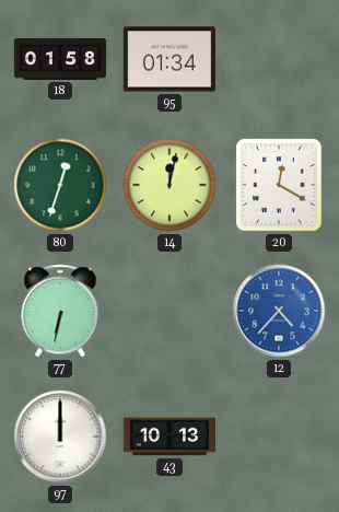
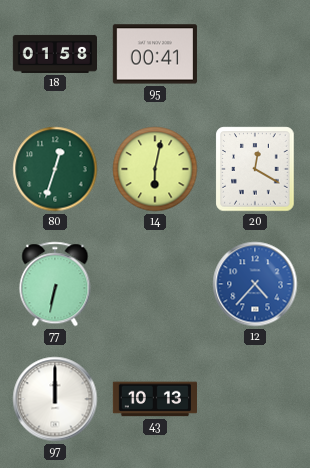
95: 01:34 -> 00:41
14: 12:02 -> 6:02
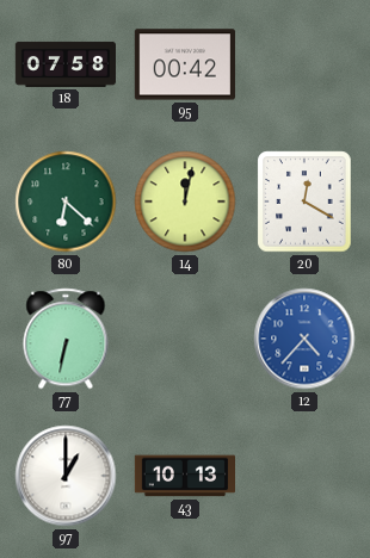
18: 01:58 -> 07:58
95: 00:41 -> 00:42
80: 12:33 -> 6:22
14: 6:02 -> 12:02
97: 12:00 -> 1:00
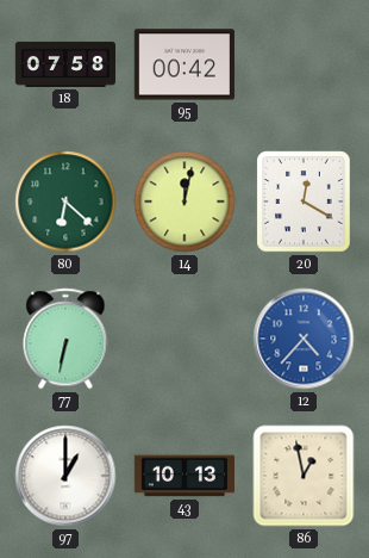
86: none -> 12:58
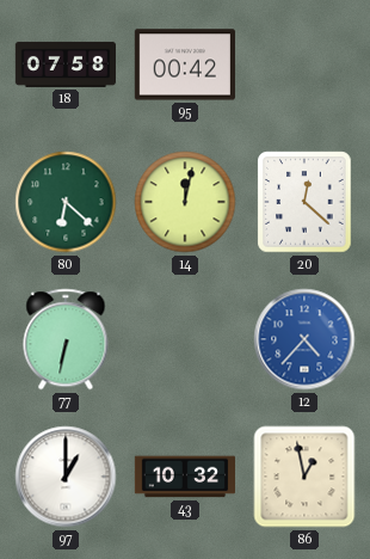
20: 12:20 -> 12:22
43: 10:13 -> 10:32
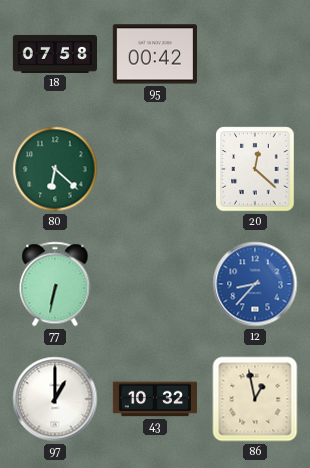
14: 12:02 -> none
12: 4:37 -> 8:37
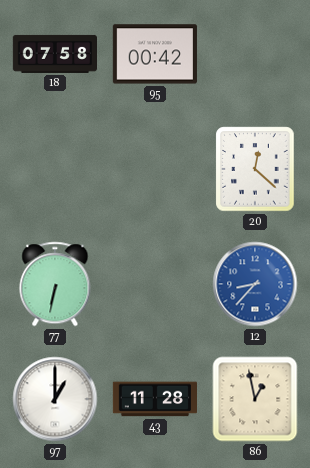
80: 6:22 -> none
43: 10:32 -> 11:28
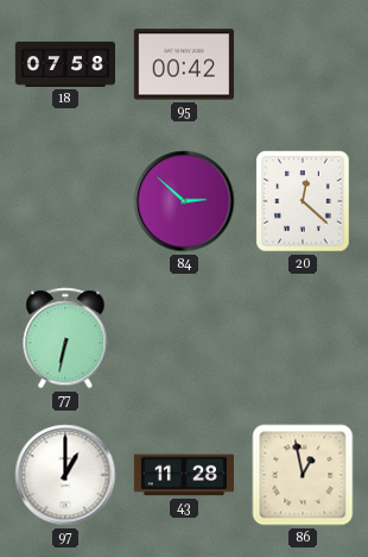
84: none -> 2:52
12: 8:37 -> none
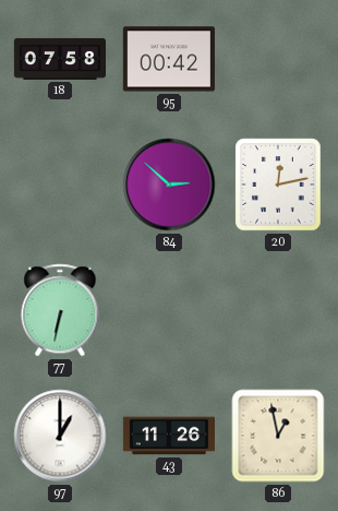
20: 12:22 -> 12:13
43: 11:28 -> 11:26
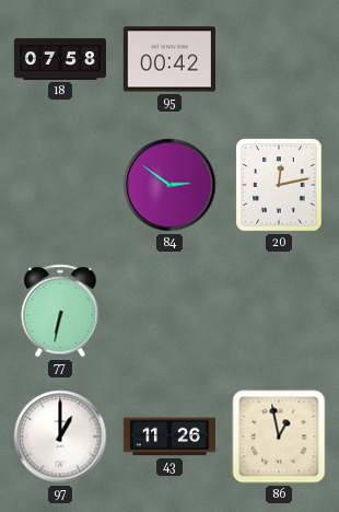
84: 2:52 -> 2:51
